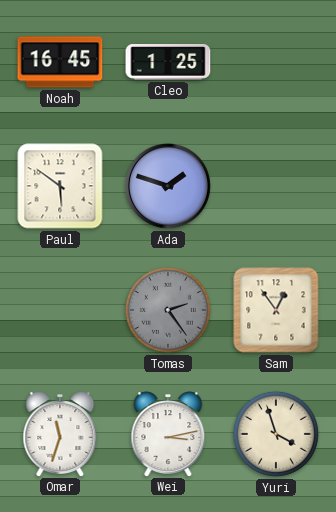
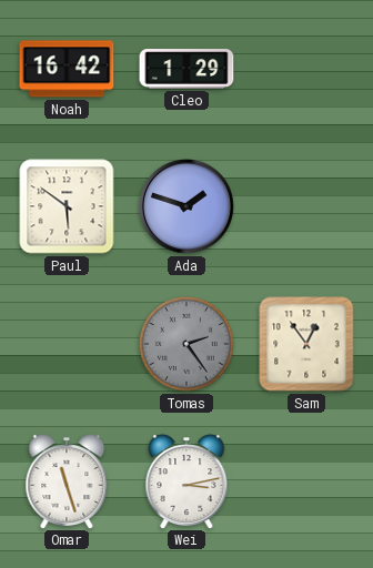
Noah: 16:45 -> 16:42
Cleo: 1:25 -> 1:29
Omar: 11:33 -> 11:27
Yuri: 3:57 -> none
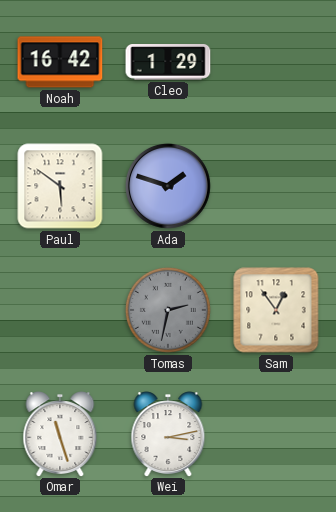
Tomas: 2:24 -> 2:32
